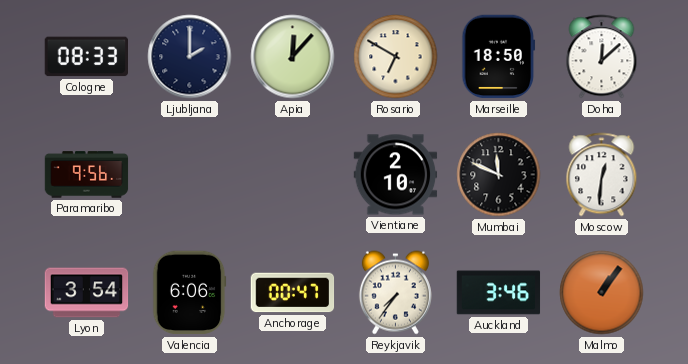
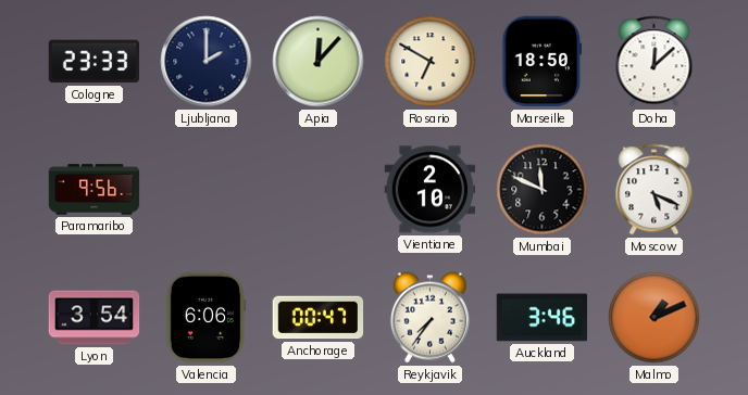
Cologne: 08:33 -> 23:33
Moscow: 12:31 -> 5:19
Malmo: 1:06 -> 1:11
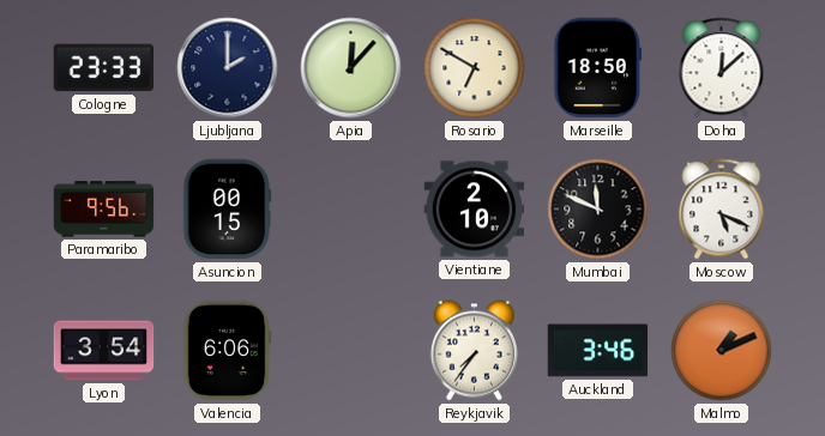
Asuncion: none -> 00:15
Anchorage: 00:47 -> none
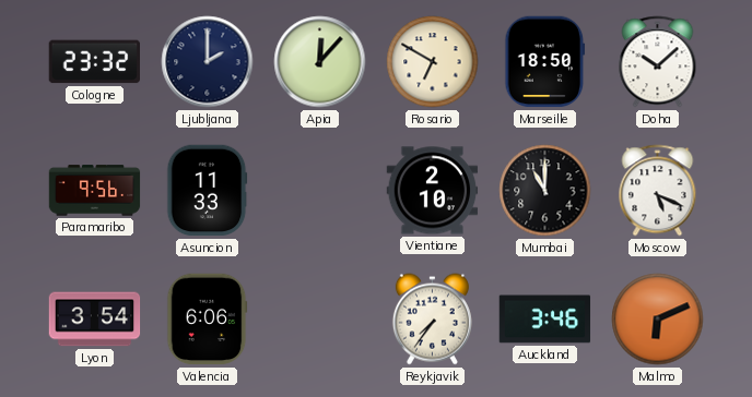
Cologne: 23:33 -> 23:32
Doha: 12:08 -> 10:08
Asuncion: 00:15 -> 11:33
Mumbai: 11:49 -> 11:00
Malmo: 1:11 -> 6:11
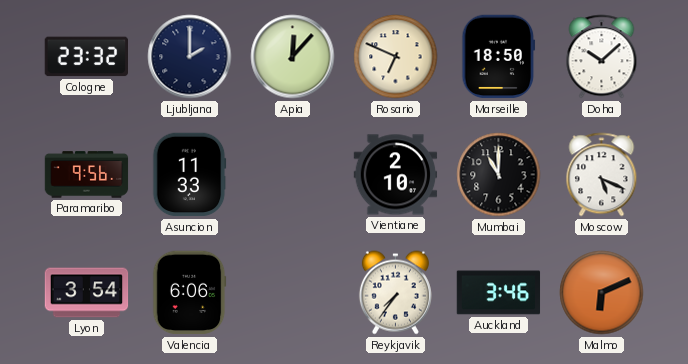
Rosario: 6:50 -> 6:49
